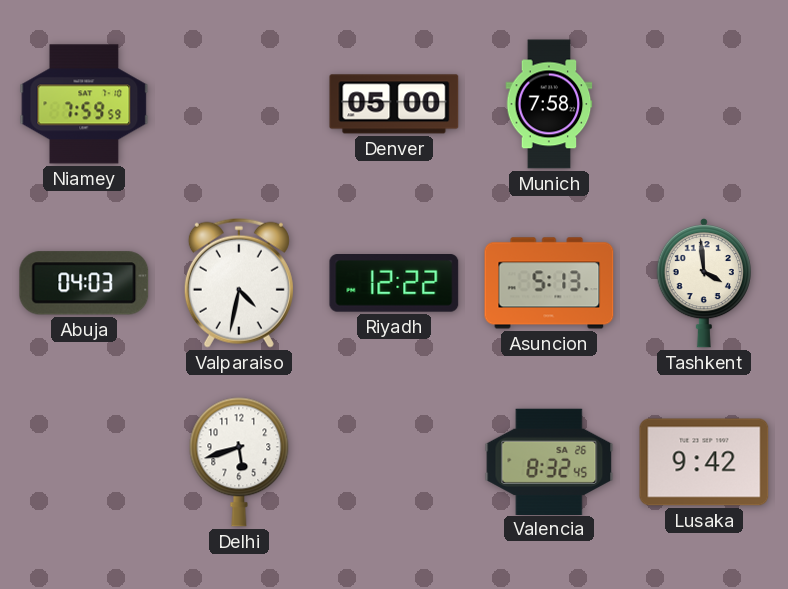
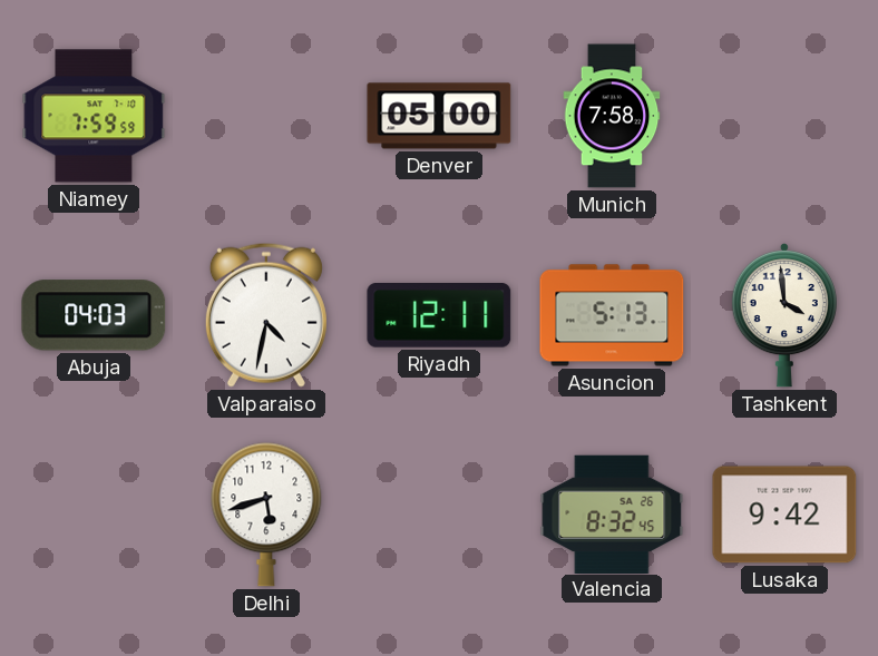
Riyadh: 12:22 -> 12:11
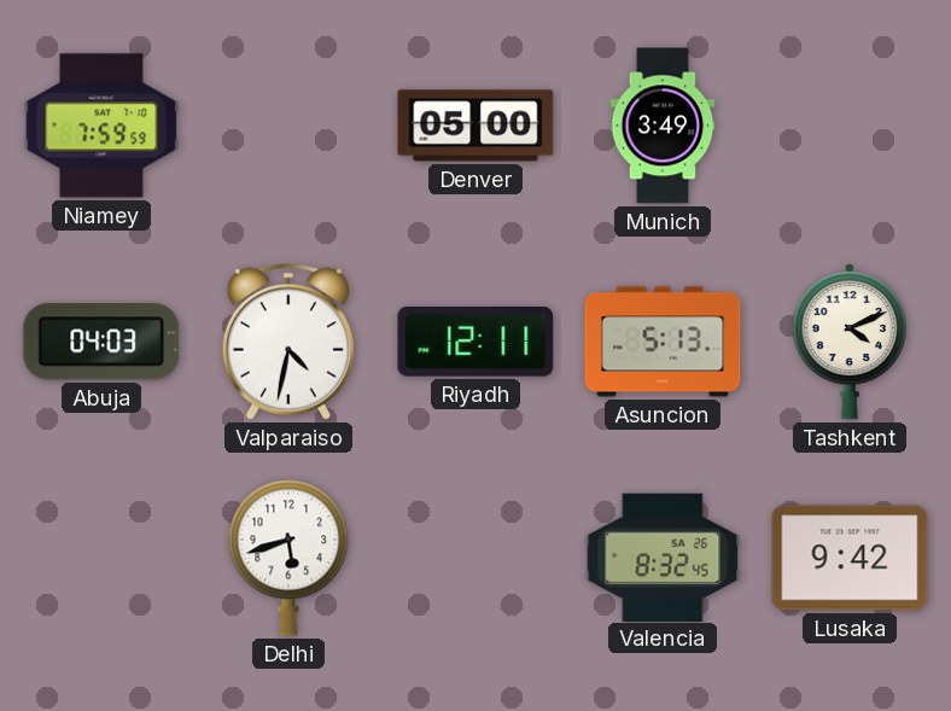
Munich: 7:58 -> 3:49
Tashkent: 3:59 -> 4:11
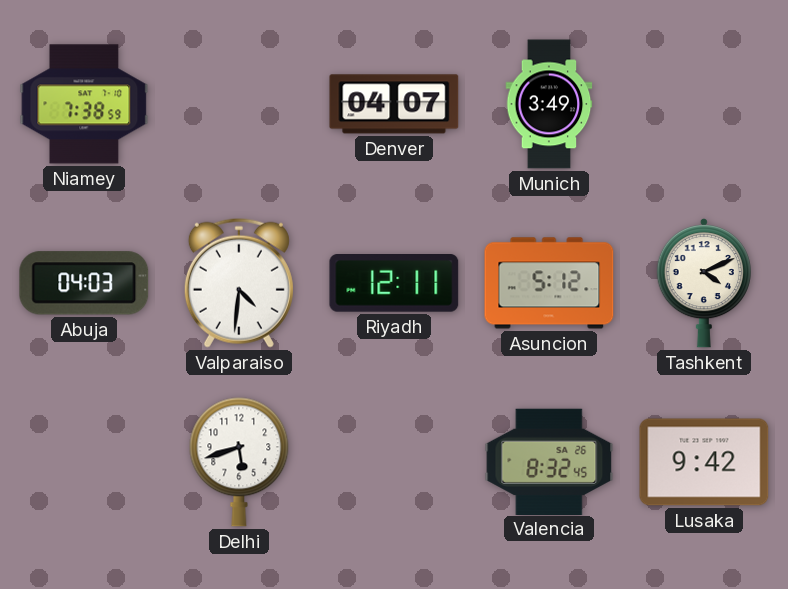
Niamey: 7:59 -> 7:38
Denver: 05:00 -> 04:07
Valparaiso: 4:32 -> 4:31
Asuncion: 5:13 -> 5:12
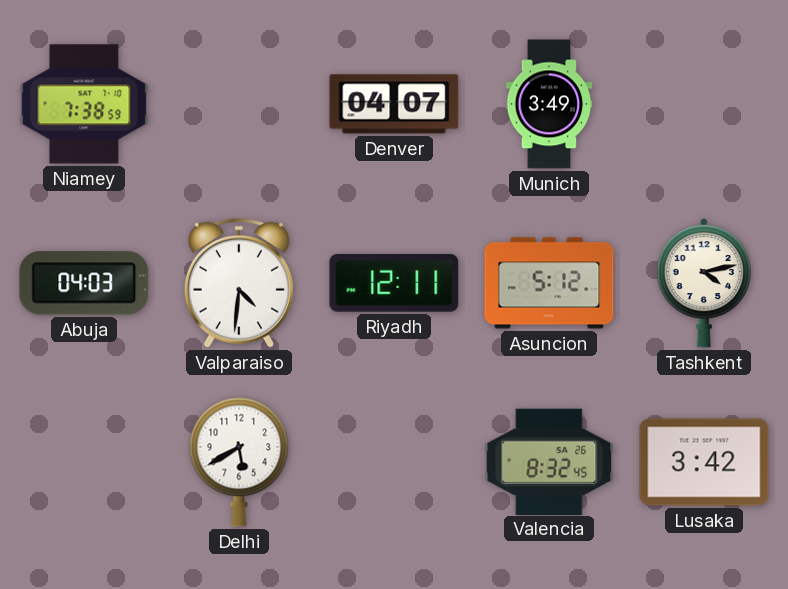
Tashkent: 4:11 -> 4:13
Delhi: 5:42 -> 5:40
Lusaka: 9:42 -> 3:42
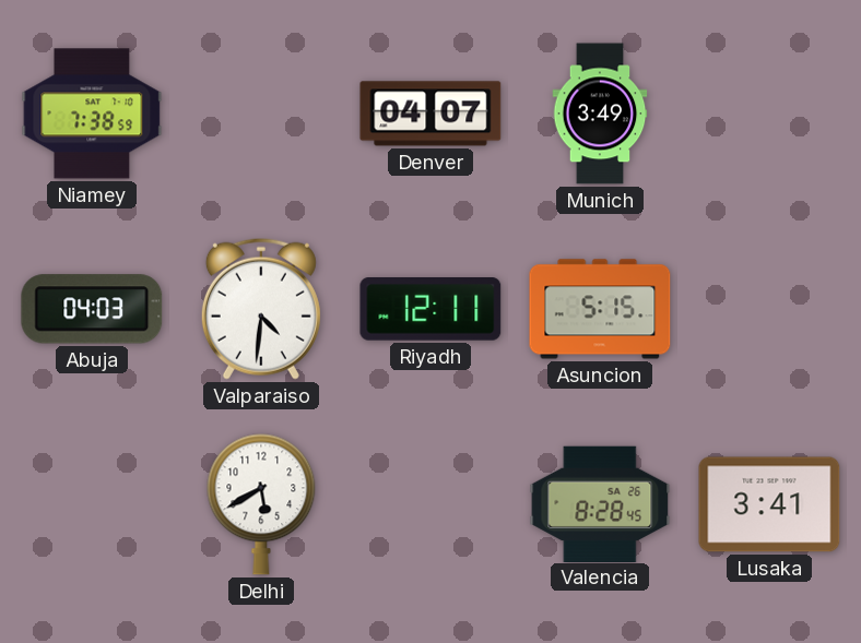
Asuncion: 5:12 -> 5:15
Tashkent: 4:13 -> none
Valencia: 8:32 -> 8:28
Lusaka: 3:42 -> 3:41
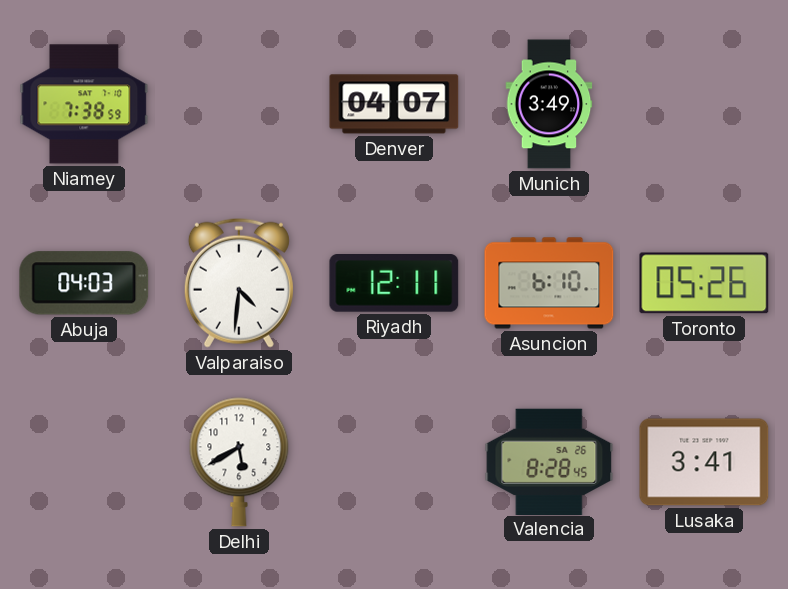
Asuncion: 5:15 -> 6:10
Toronto: none -> 05:26
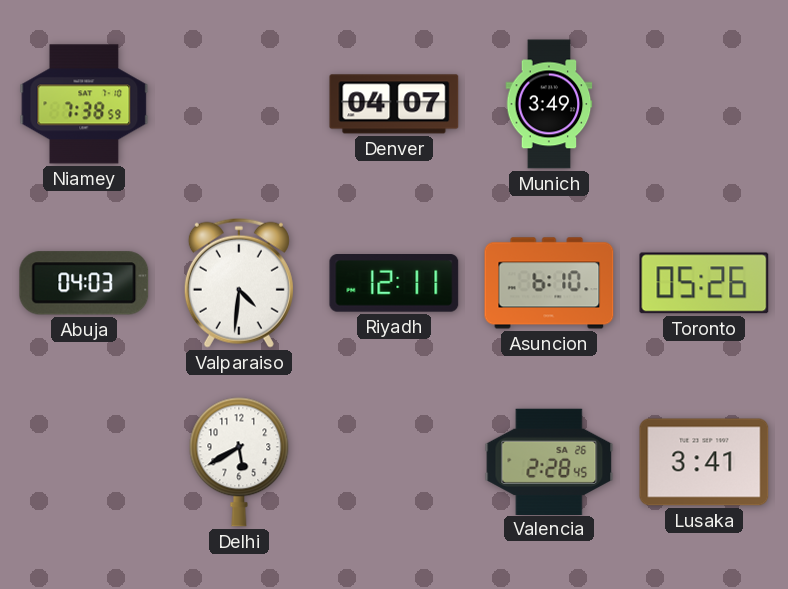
Valencia: 8:28 -> 2:28
